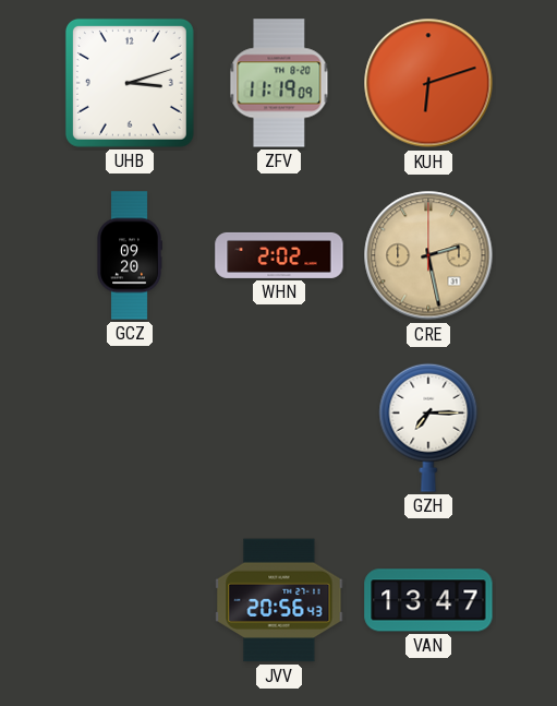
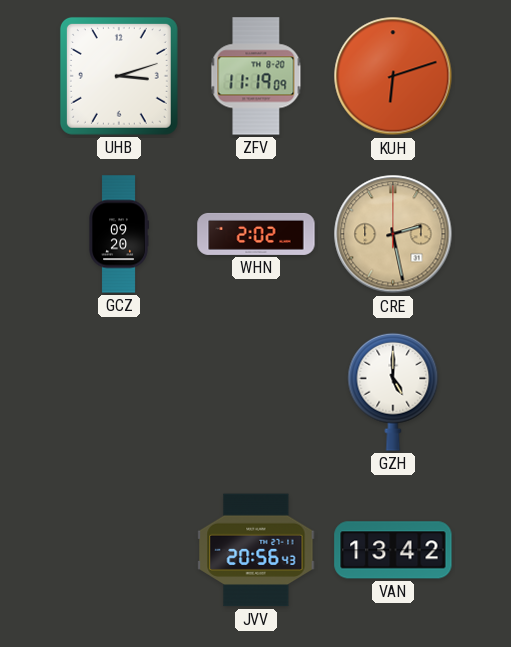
GZH: 7:15 -> 5:00
VAN: 13:47 -> 13:42
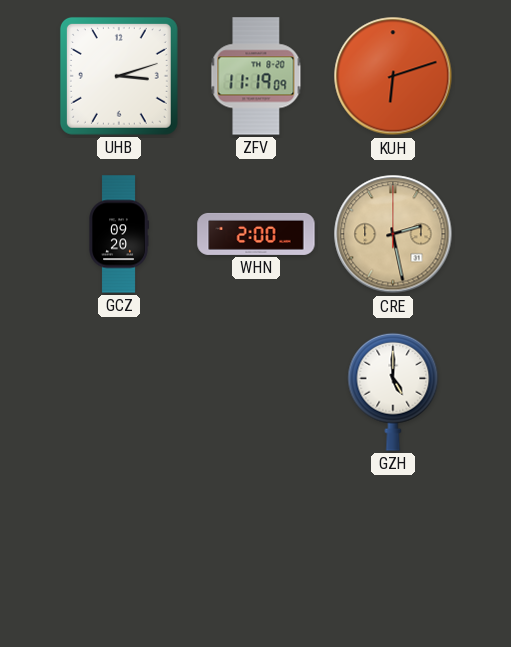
WHN: 2:02 -> 2:00
JVV: 20:56 -> none
VAN: 13:42 -> none
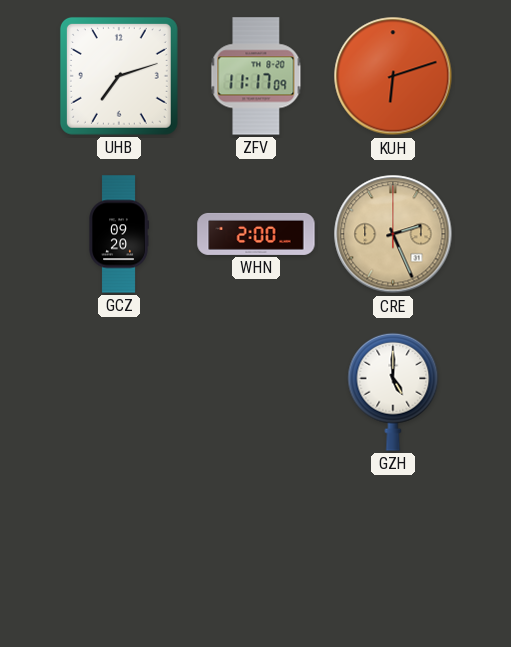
UHB: 3:12 -> 7:12
ZFV: 11:19 -> 11:17
CRE: 2:28 -> 2:26
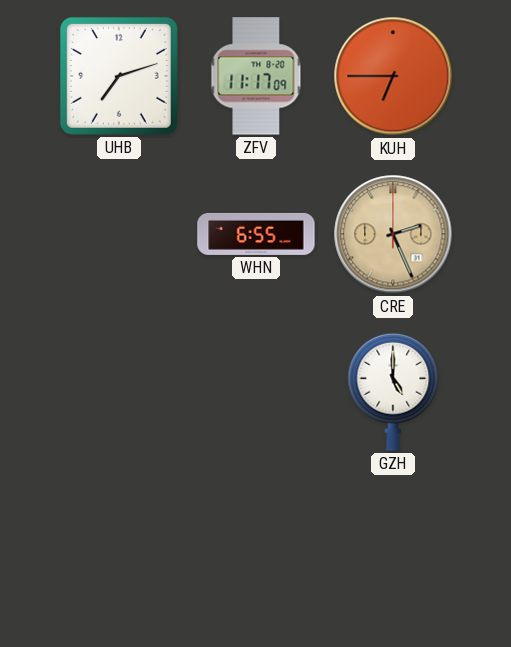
KUH: 6:12 -> 6:45
GCZ: 09:20 -> none
WHN: 2:00 -> 6:55
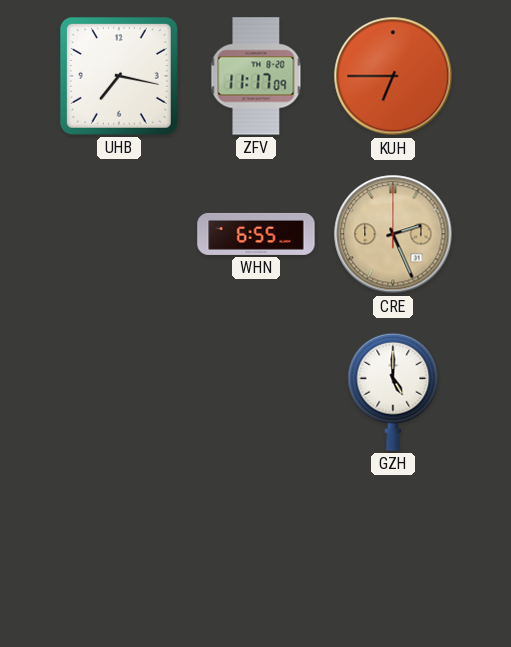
UHB: 7:12 -> 7:17
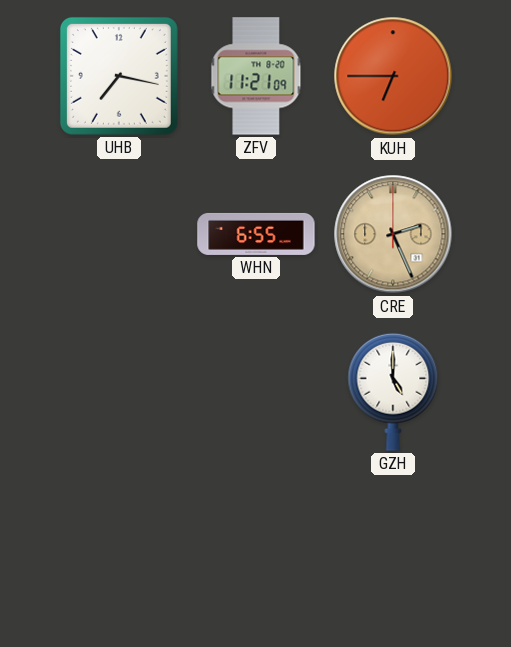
ZFV: 11:17 -> 11:21
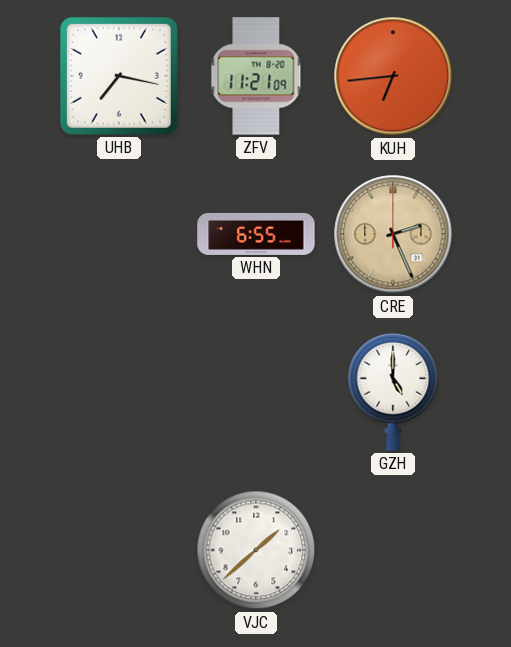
KUH: 6:45 -> 6:44
VJC: none -> 1:38
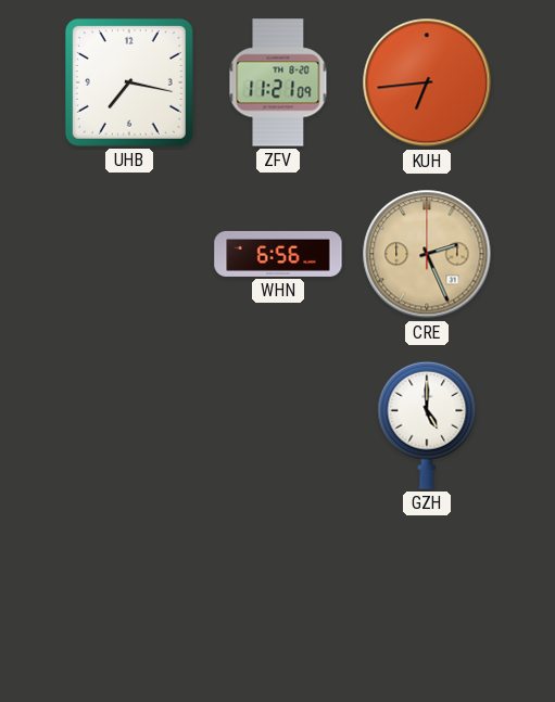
WHN: 6:55 -> 6:56
VJC: 1:38 -> none
